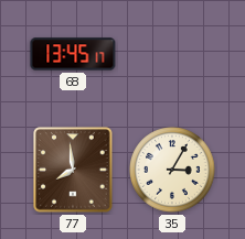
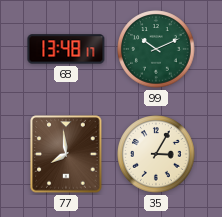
68: 13:45 -> 13:48
99: none -> 10:11
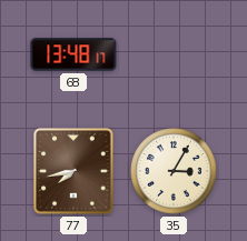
99: 10:11 -> none
77: 7:59 -> 7:43
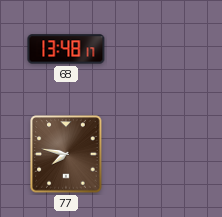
77: 7:43 -> 7:47
35: 3:05 -> none
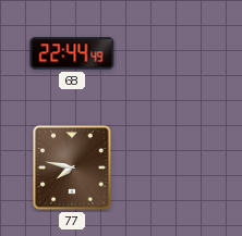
68: 13:48 -> 22:44
